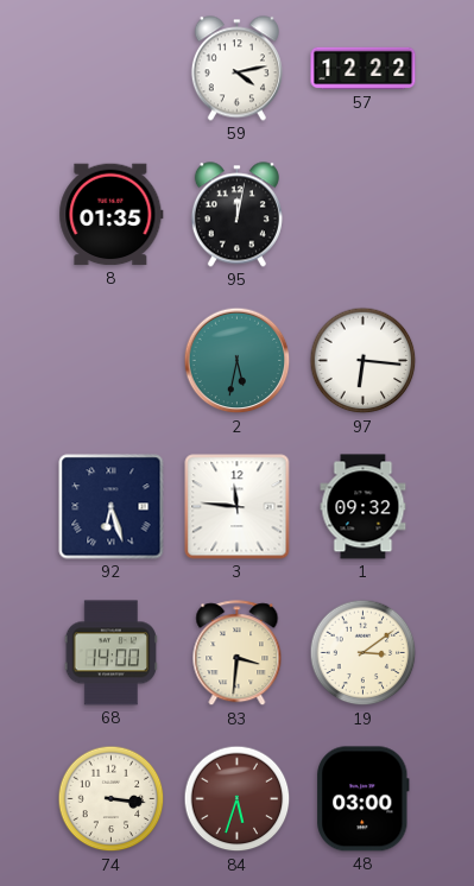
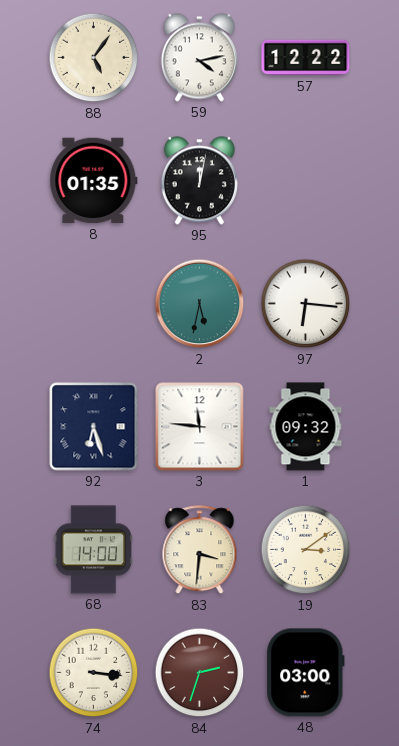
88: none -> 5:06
84: 5:33 -> 2:33
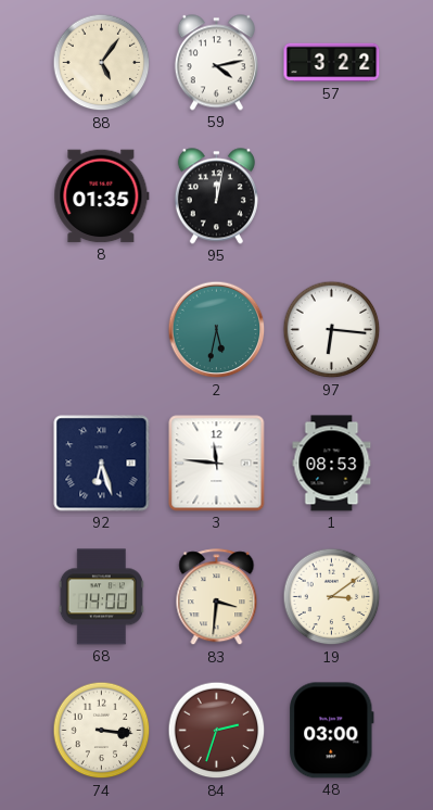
57: 12:22 -> 3:22
1: 09:32 -> 08:53
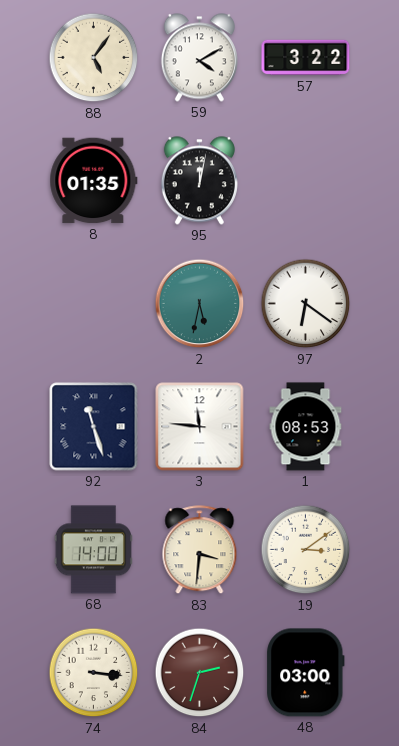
59: 4:13 -> 4:10
97: 6:16 -> 6:21
92: 6:27 -> 11:27
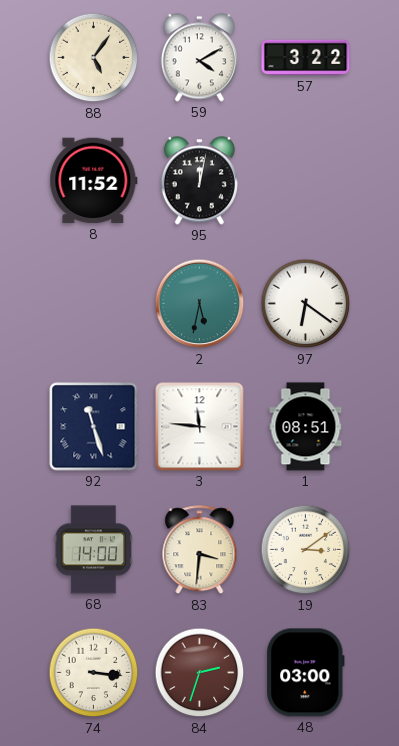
8: 01:35 -> 11:52
1: 08:53 -> 08:51
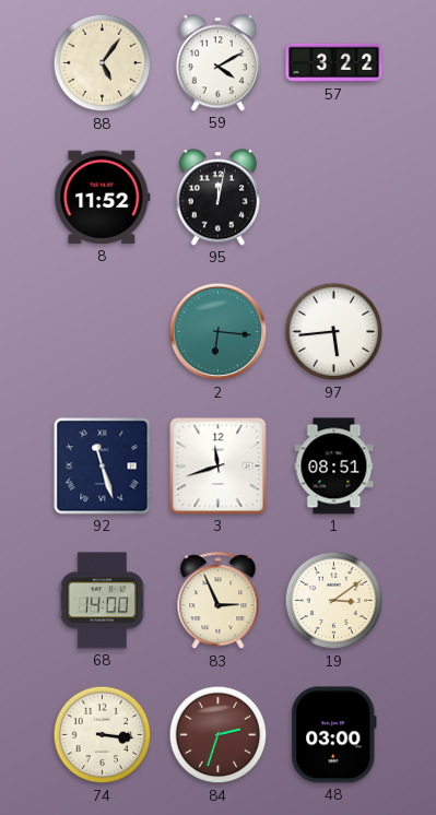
2: 5:32 -> 6:16
97: 6:21 -> 5:44
3: 11:46 -> 11:42
83: 3:31 -> 2:56
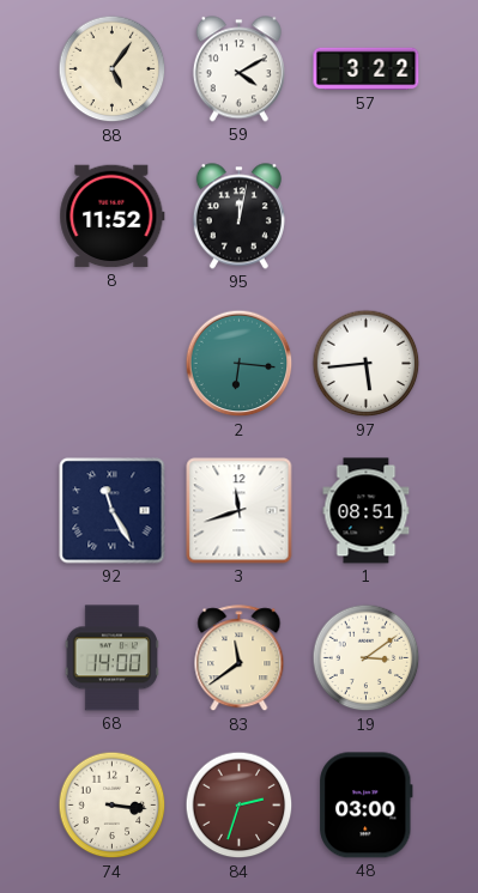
92: 11:27 -> 11:25
83: 2:56 -> 11:39
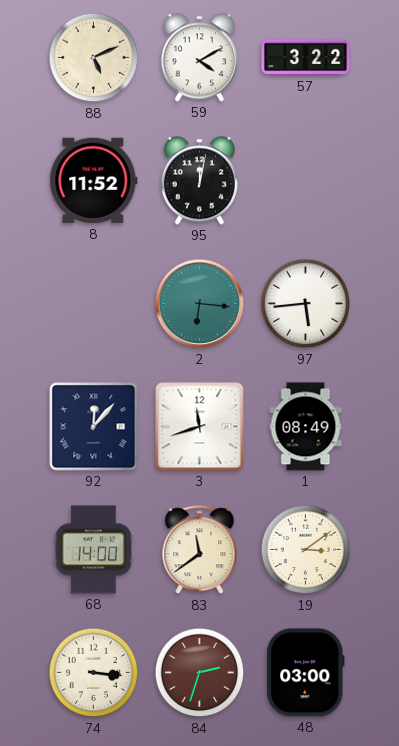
88: 5:06 -> 5:11
92: 11:25 -> 12:07
1: 08:51 -> 08:49
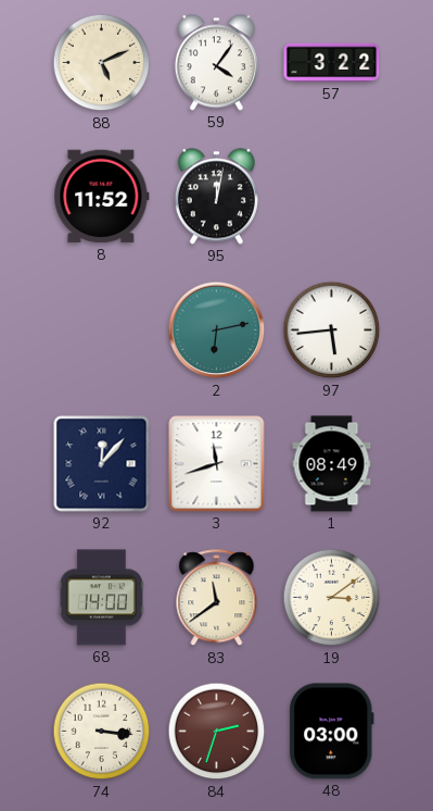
59: 4:10 -> 4:06
2: 6:16 -> 6:13
